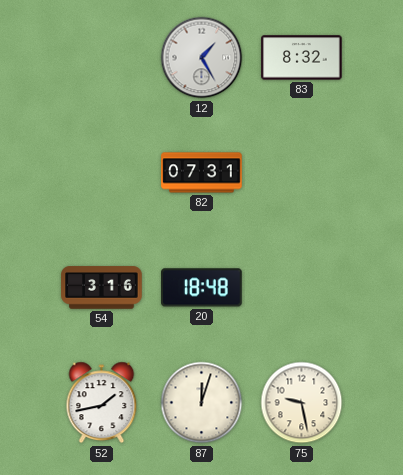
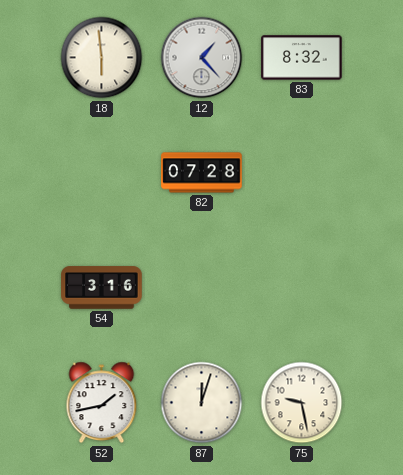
18: none -> 5:59
12: 1:25 -> 1:23
82: 07:31 -> 07:28
20: 18:48 -> none
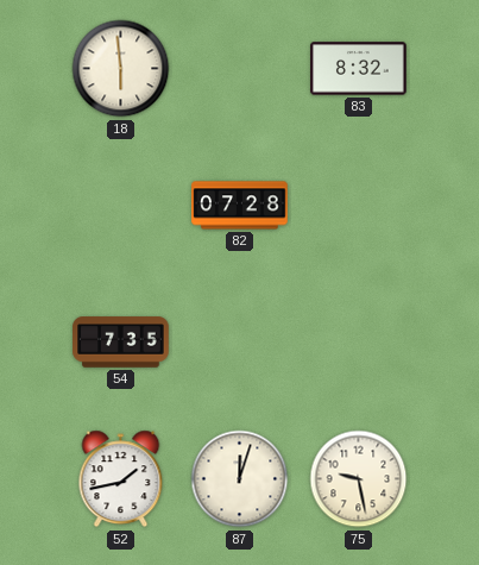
12: 1:23 -> none
54: 3:16 -> 7:35
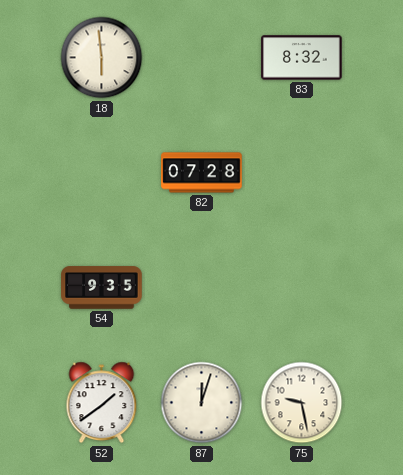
54: 7:35 -> 9:35
52: 1:43 -> 1:39
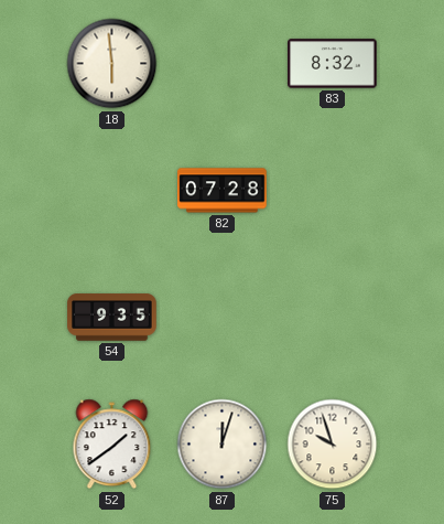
75: 9:28 -> 9:57
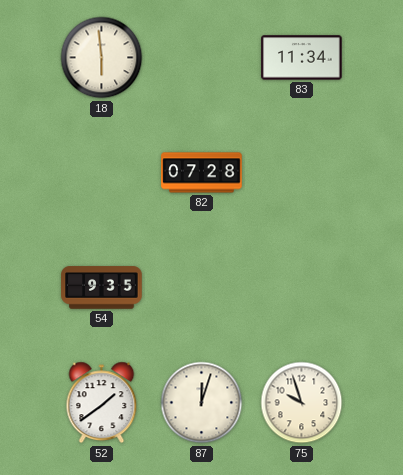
83: 8:32 -> 11:34
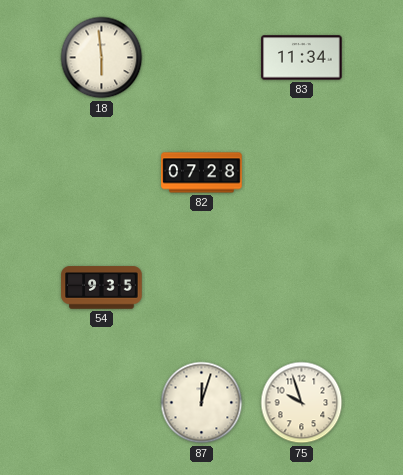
52: 1:39 -> none
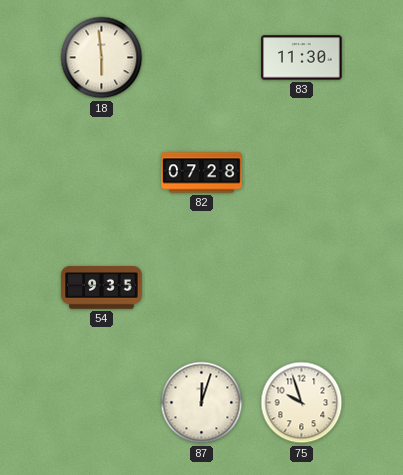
83: 11:34 -> 11:30
